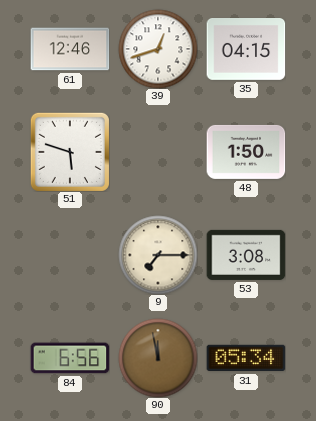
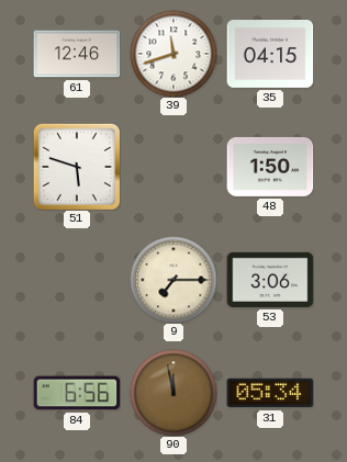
39: 12:42 -> 11:42
53: 3:08 -> 3:06
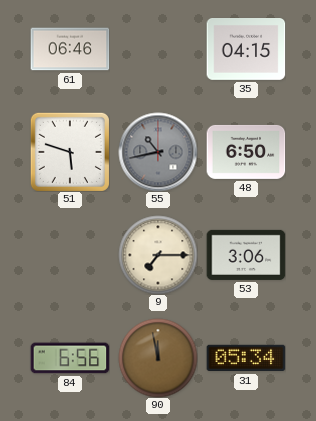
61: 12:46 -> 06:46
39: 11:42 -> none
55: none -> 10:43
48: 1:50 -> 6:50
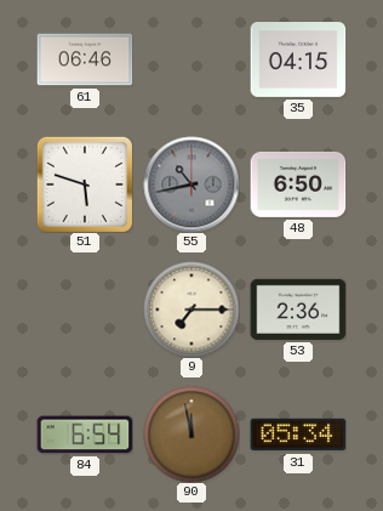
53: 3:06 -> 2:36
84: 6:56 -> 6:54
